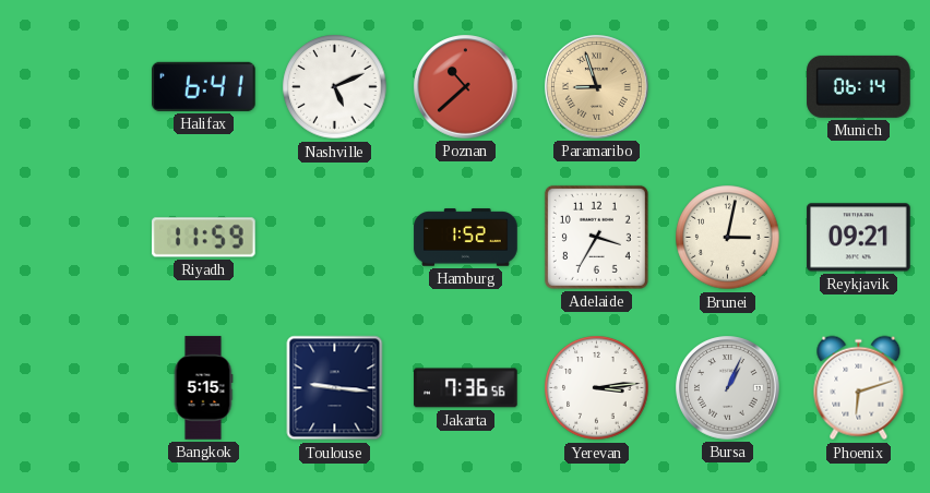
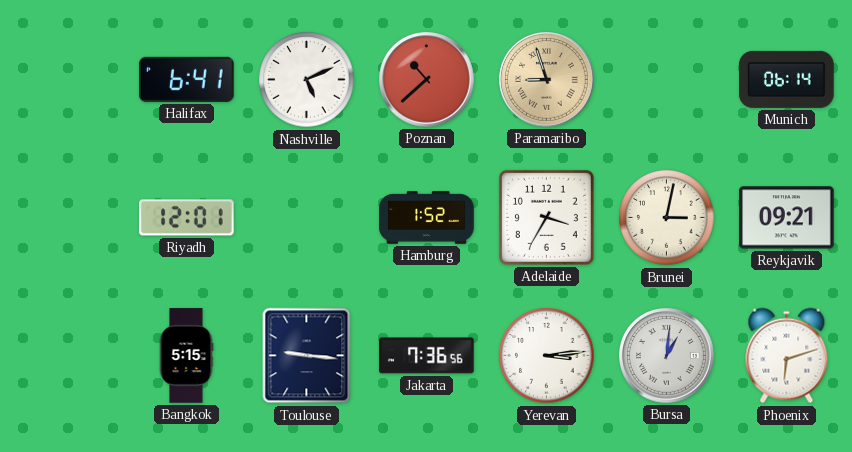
Riyadh: 11:59 -> 12:01
Bursa: 1:04 -> 1:01
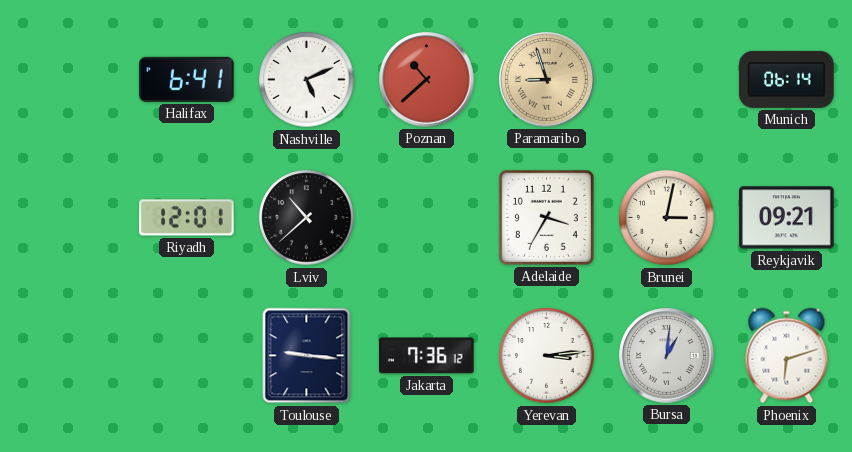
Lviv: none -> 10:38
Hamburg: 1:52 -> none
Bangkok: 5:15 -> none
Jakarta: 7:36:56 -> 7:36:12
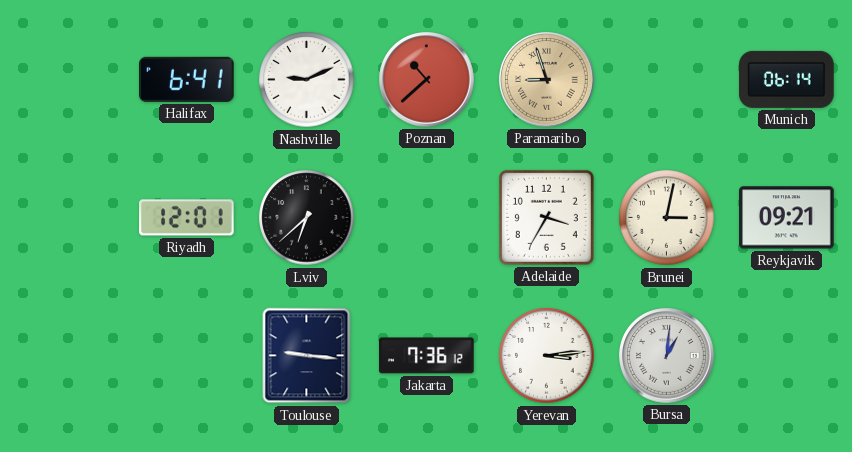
Nashville: 5:11 -> 9:11
Lviv: 10:38 -> 6:38
Phoenix: 6:12 -> none
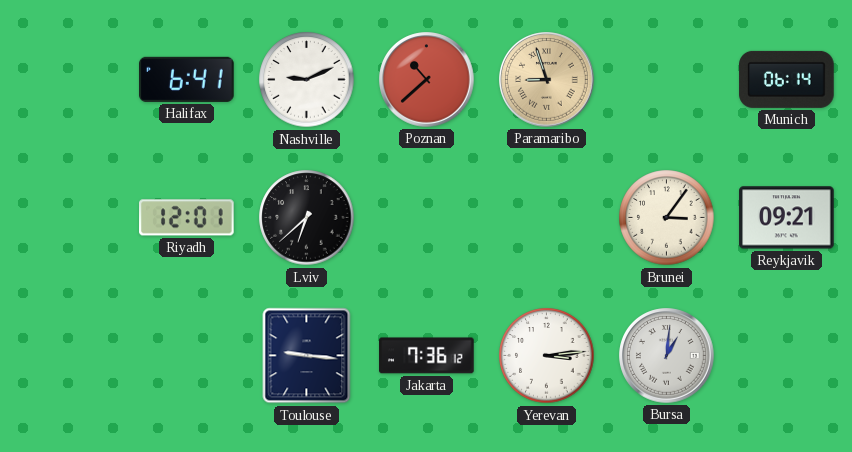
Adelaide: 3:35 -> none
Brunei: 3:02 -> 3:06
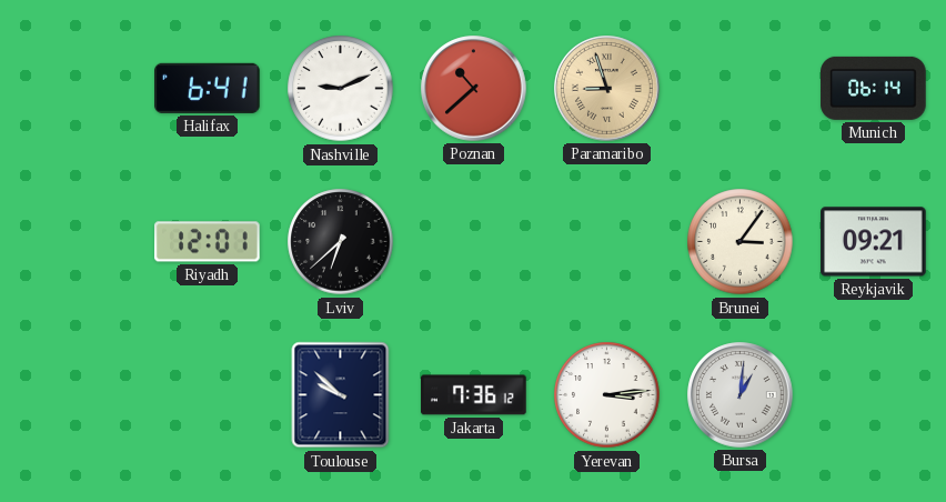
Toulouse: 9:16 -> 9:52
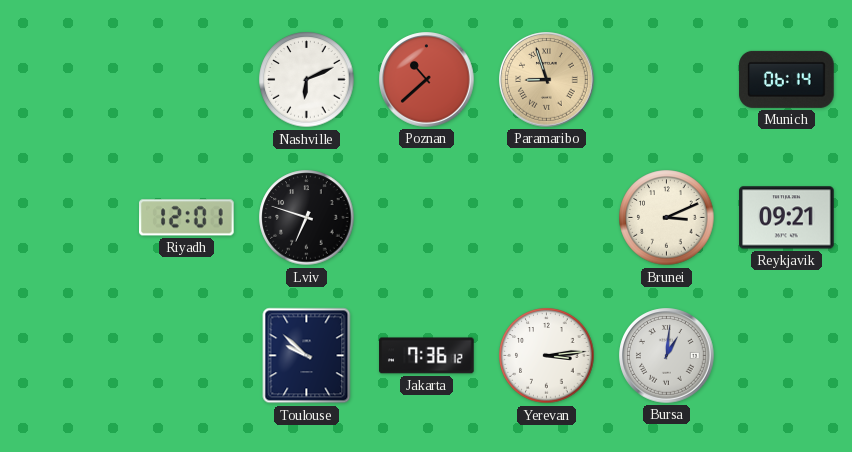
Halifax: 6:41 -> none
Nashville: 9:11 -> 6:11
Lviv: 6:38 -> 6:48
Brunei: 3:06 -> 3:11
